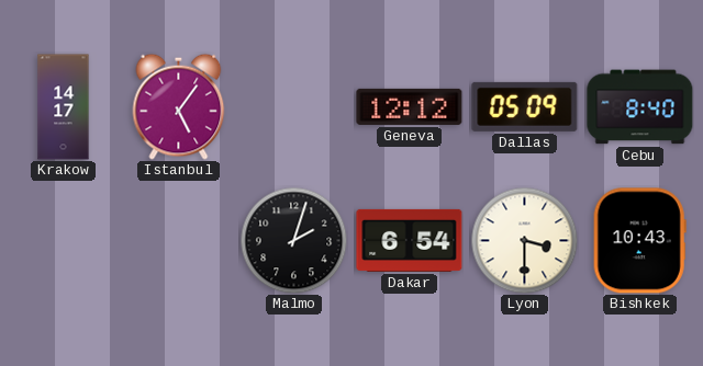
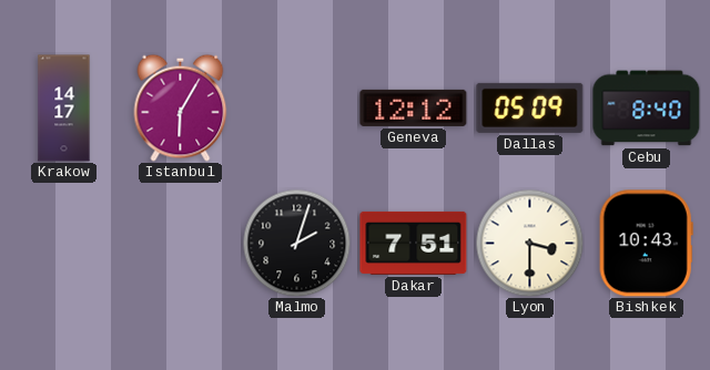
Istanbul: 5:06 -> 6:05
Dakar: 6:54 -> 7:51
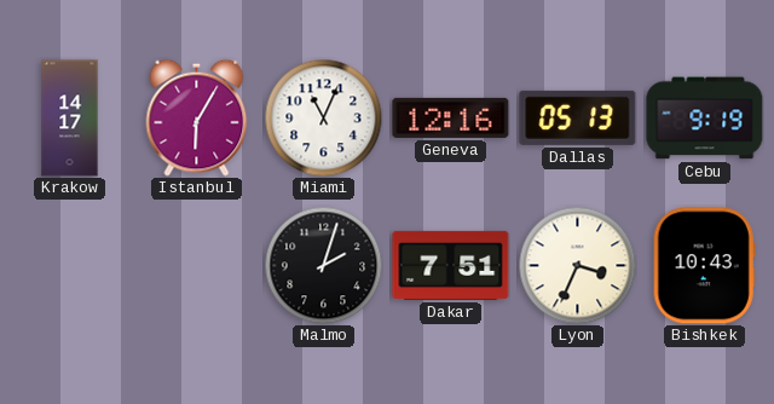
Miami: none -> 11:04
Geneva: 12:12 -> 12:16
Dallas: 05:09 -> 05:13
Cebu: 8:40 -> 9:19
Lyon: 3:30 -> 3:34
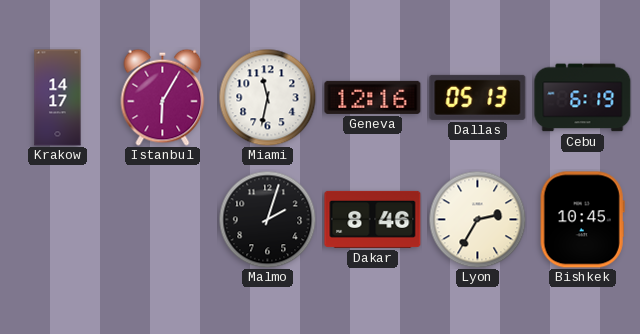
Miami: 11:04 -> 11:32
Cebu: 9:19 -> 6:19
Dakar: 7:51 -> 8:46
Lyon: 3:34 -> 2:35
Bishkek: 10:43 -> 10:45
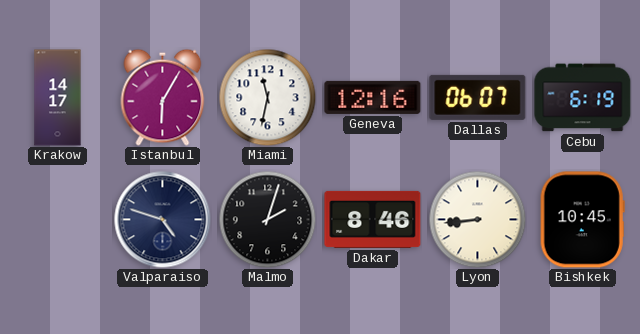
Dallas: 05:13 -> 06:07
Valparaiso: none -> 4:48
Lyon: 2:35 -> 8:44
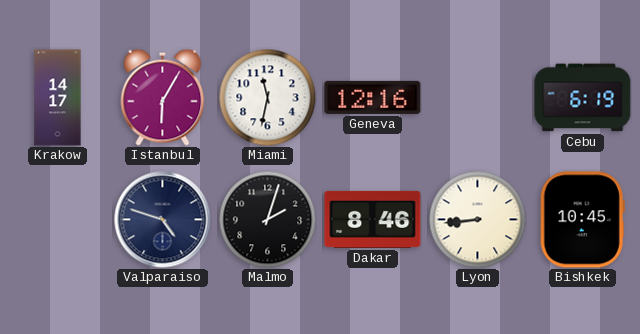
Dallas: 06:07 -> none
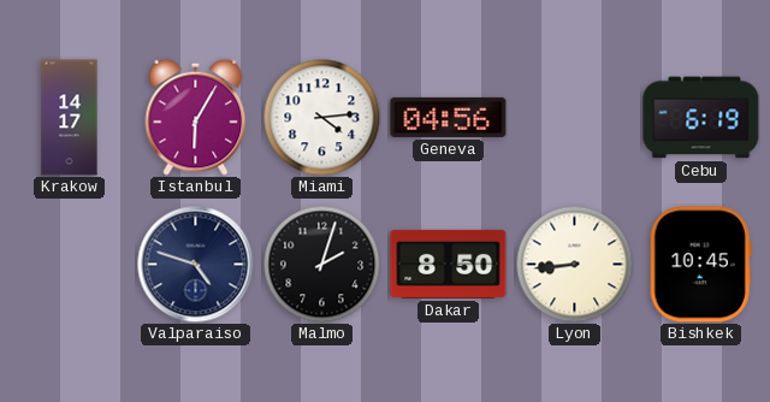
Miami: 11:32 -> 4:14
Geneva: 12:16 -> 04:56
Dakar: 8:46 -> 8:50
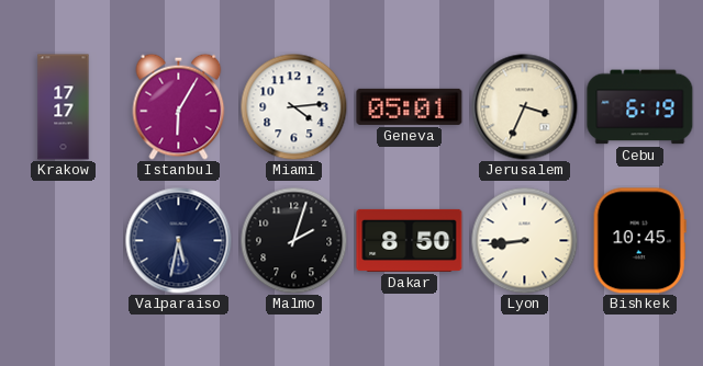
Krakow: 14:17 -> 17:17
Geneva: 04:56 -> 05:01
Jerusalem: none -> 3:34
Valparaiso: 4:48 -> 5:32
